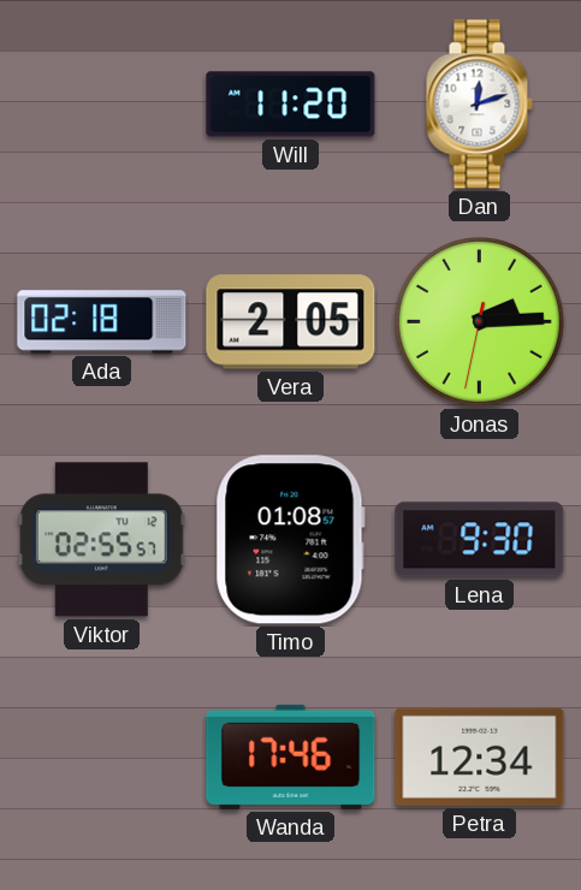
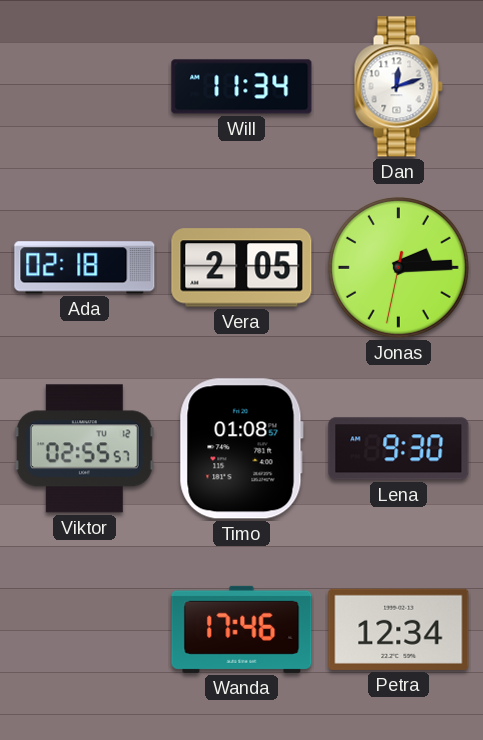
Will: 11:20 -> 11:34
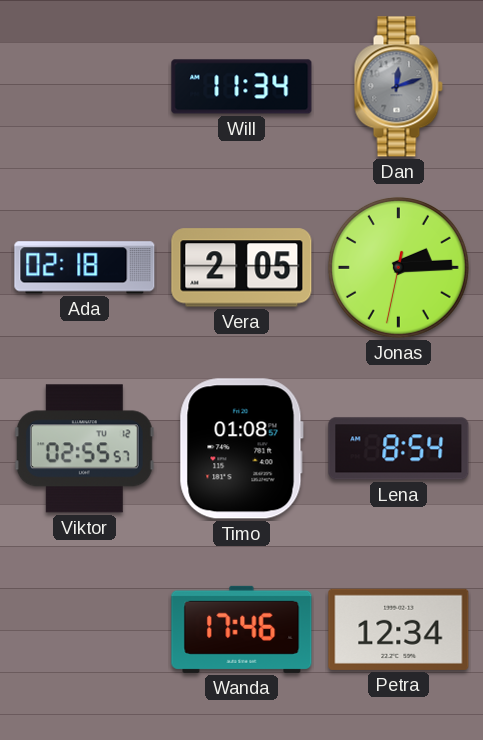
Dan dial: white -> grey
Lena: 9:30 -> 8:54
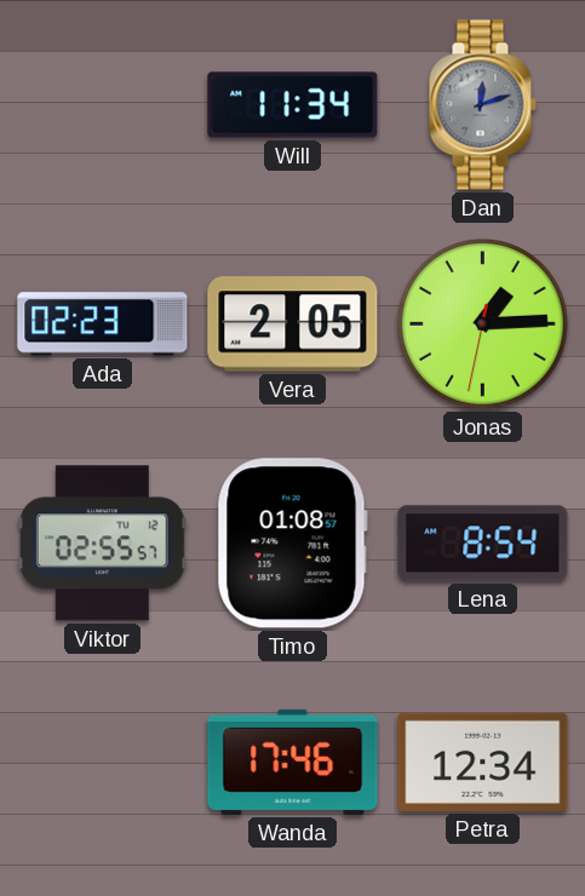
Ada: 02:18 -> 02:23
Jonas: 2:14 -> 1:14
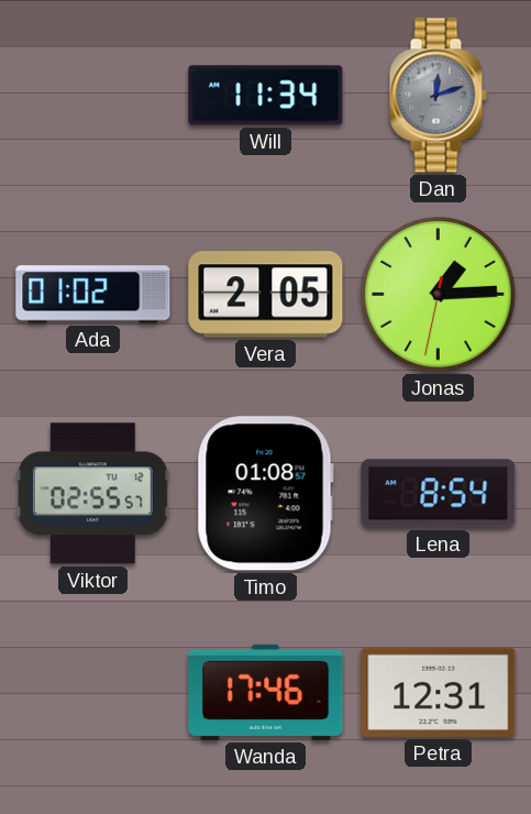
Ada: 02:23 -> 01:02
Petra: 12:34 -> 12:31
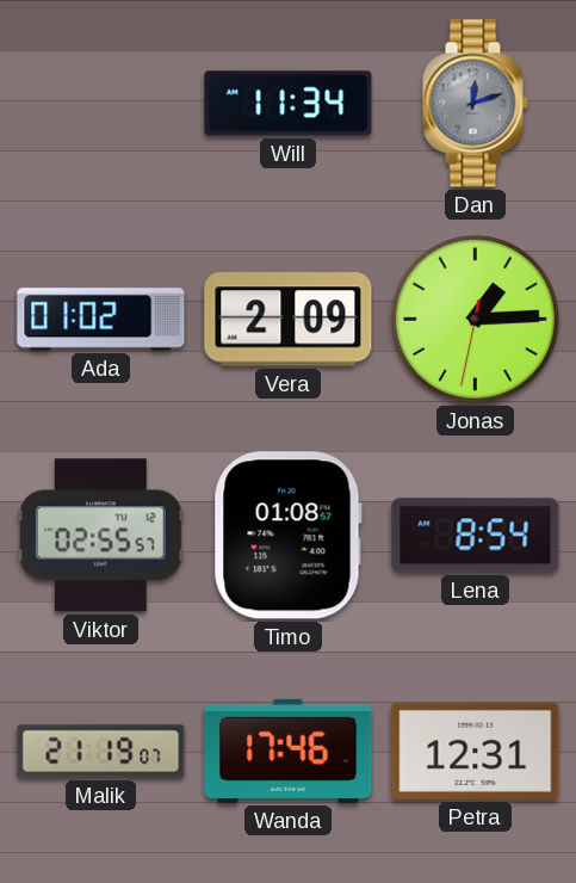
Vera: 2:05 -> 2:09
Malik: none -> 21:19
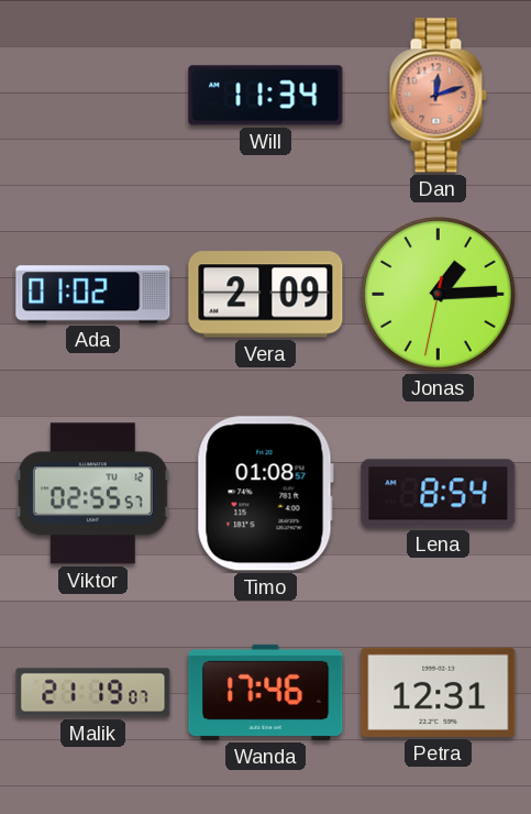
Dan dial: grey -> salmon
